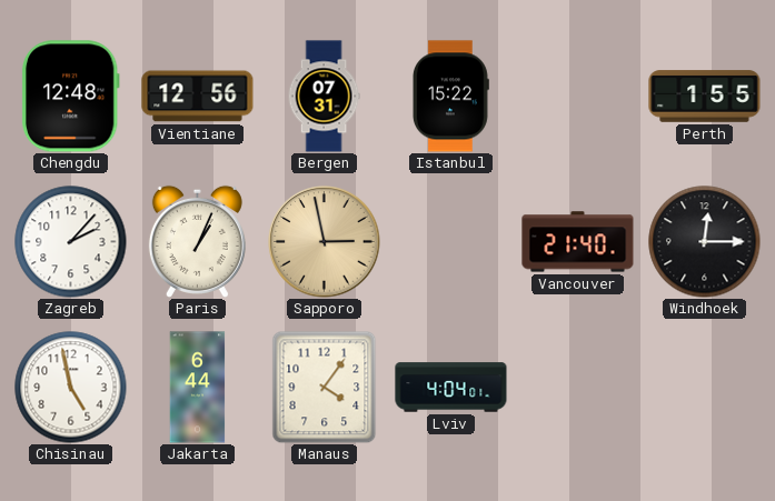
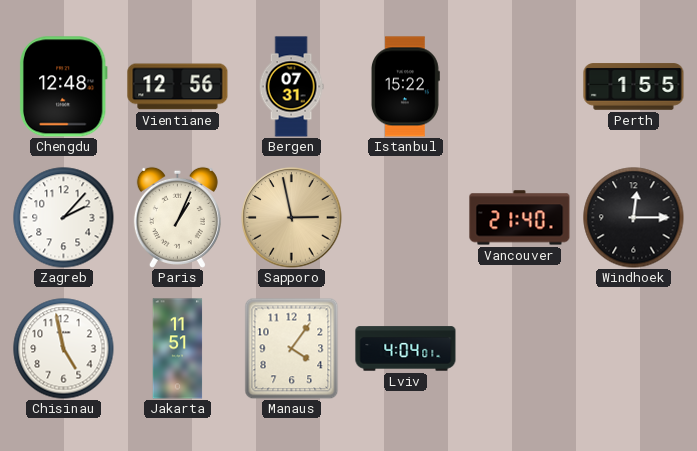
Jakarta: 6:44 -> 11:51
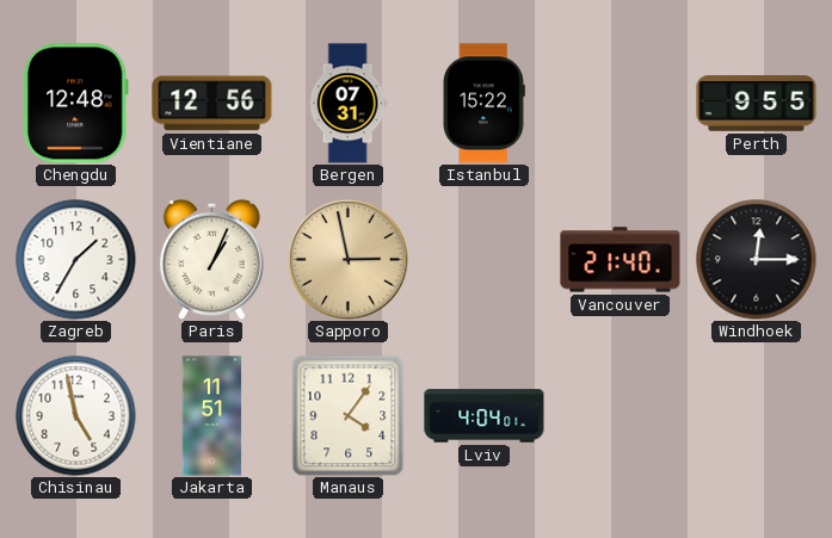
Perth: 1:55 -> 9:55
Zagreb: 2:07 -> 1:35
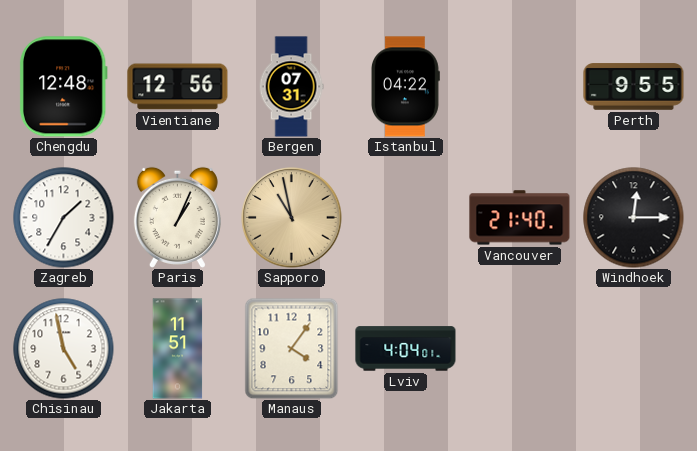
Istanbul: 15:22 -> 04:22
Sapporo: 2:58 -> 10:58
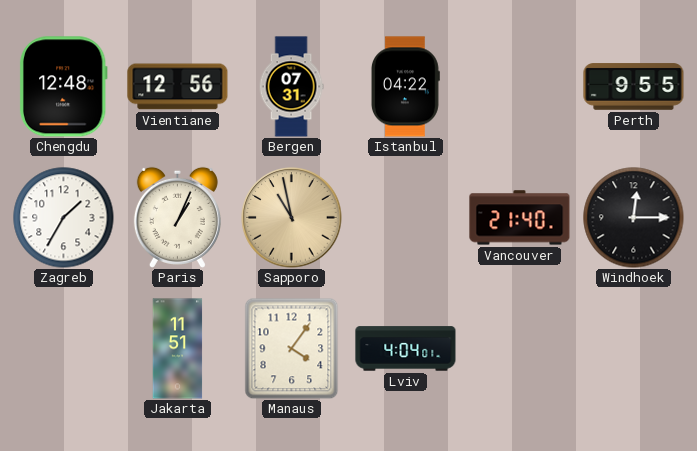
Chisinau: 4:58 -> none
